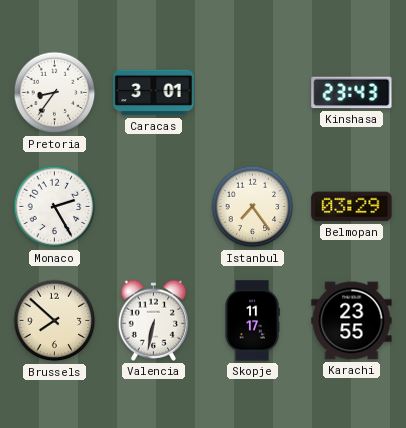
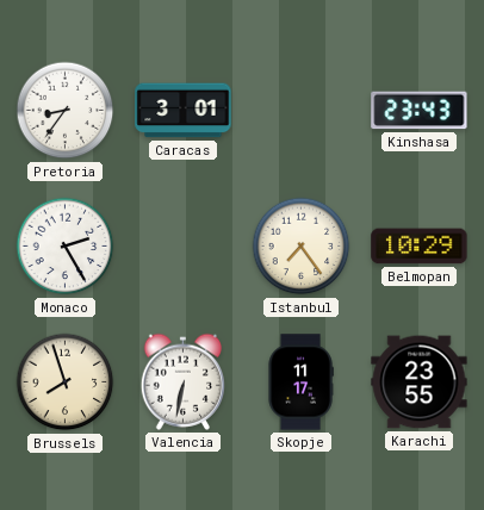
Belmopan: 03:29 -> 10:29
Brussels: 7:52 -> 7:57
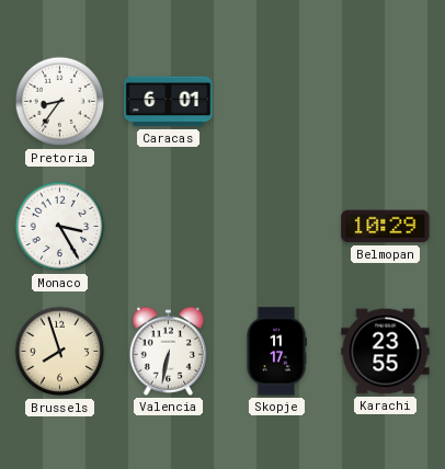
Caracas: 3:01 -> 6:01
Kinshasa: 23:43 -> none
Monaco: 2:25 -> 3:25
Istanbul: 7:24 -> none
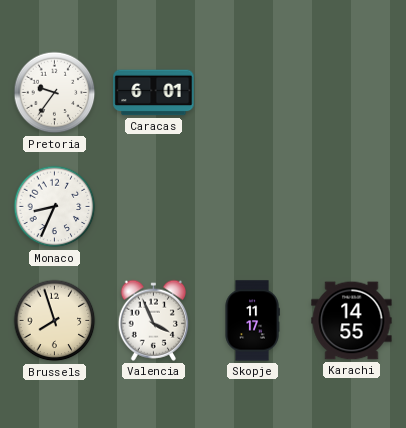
Pretoria: 8:36 -> 9:36
Monaco: 3:25 -> 8:34
Belmopan: 10:29 -> none
Valencia: 6:32 -> 3:56
Karachi: 23:55 -> 14:55
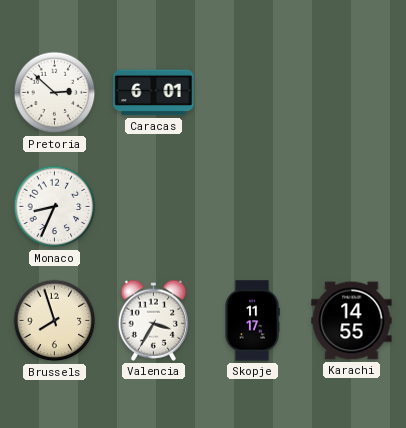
Pretoria: 9:36 -> 2:52
Valencia: 3:56 -> 3:35
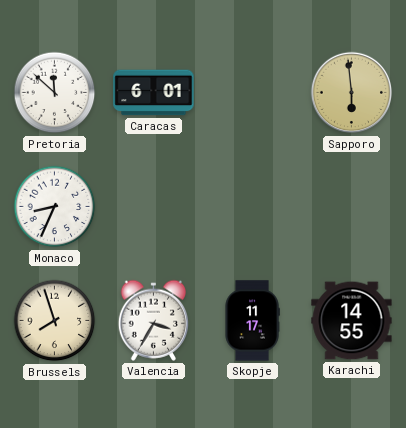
Pretoria: 2:52 -> 11:52
Sapporo: none -> 5:59
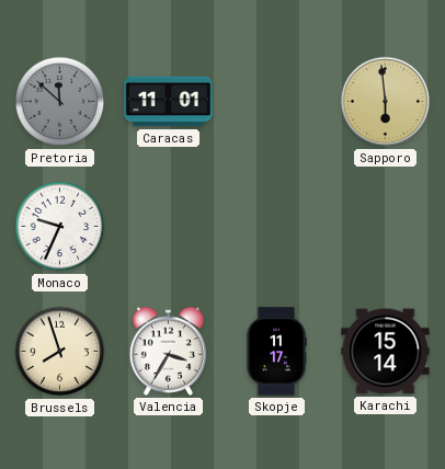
Pretoria dial: white -> grey
Caracas: 6:01 -> 11:01
Monaco: 8:34 -> 9:34
Karachi: 14:55 -> 15:14
